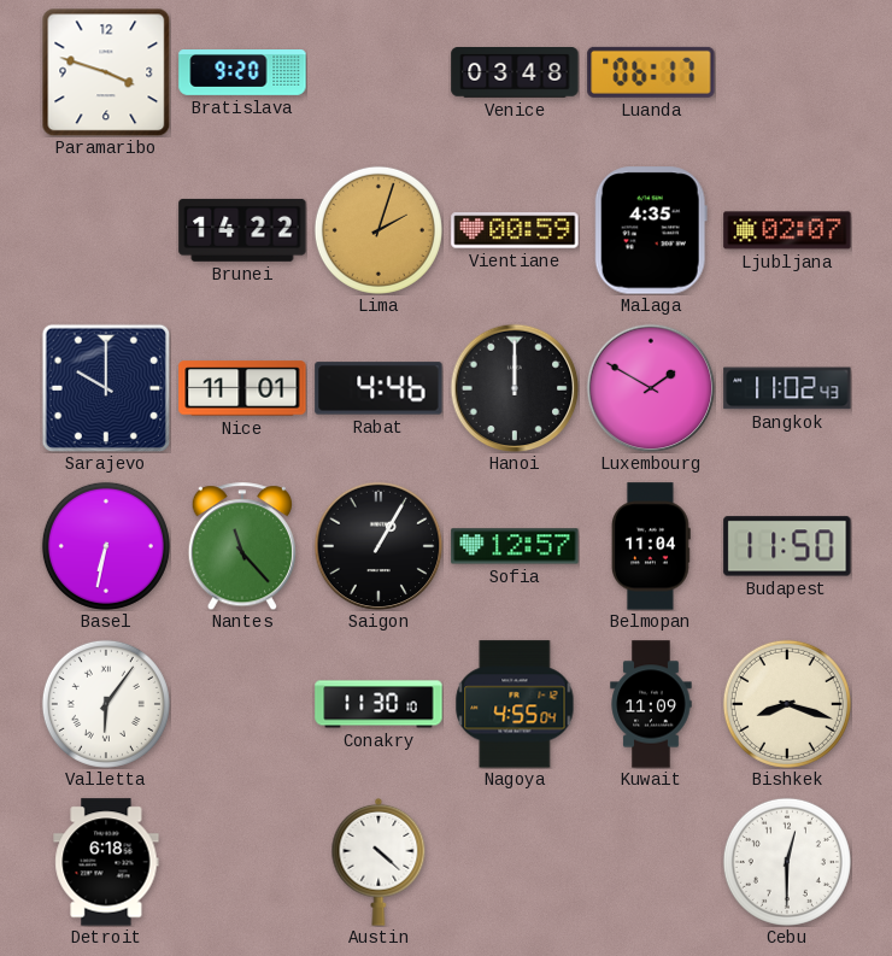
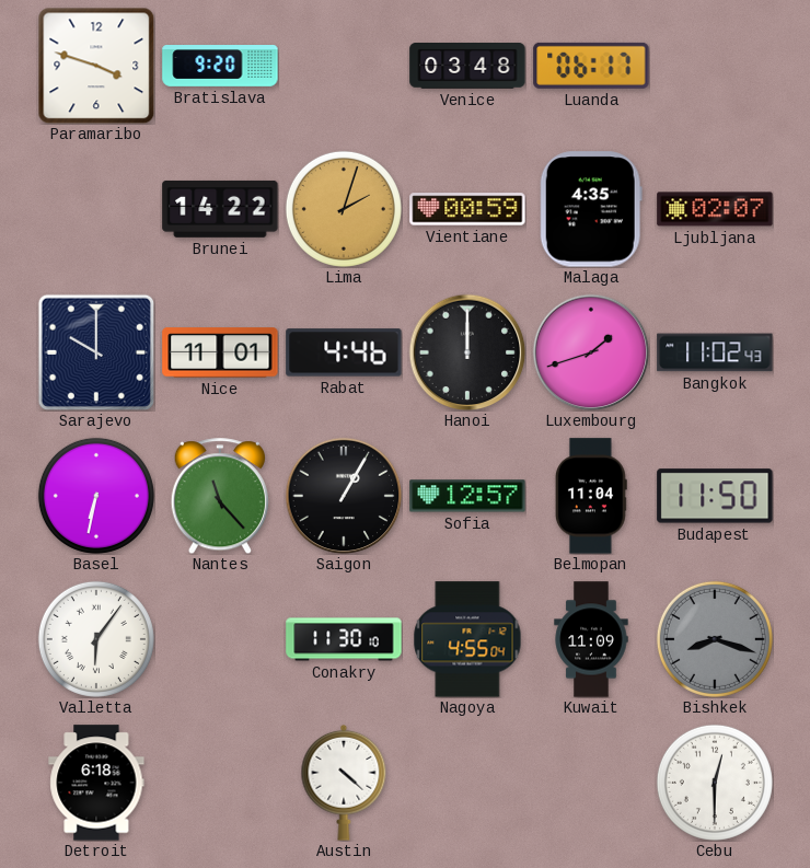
Luxembourg: 1:50 -> 1:42
Bishkek dial: cream -> grey
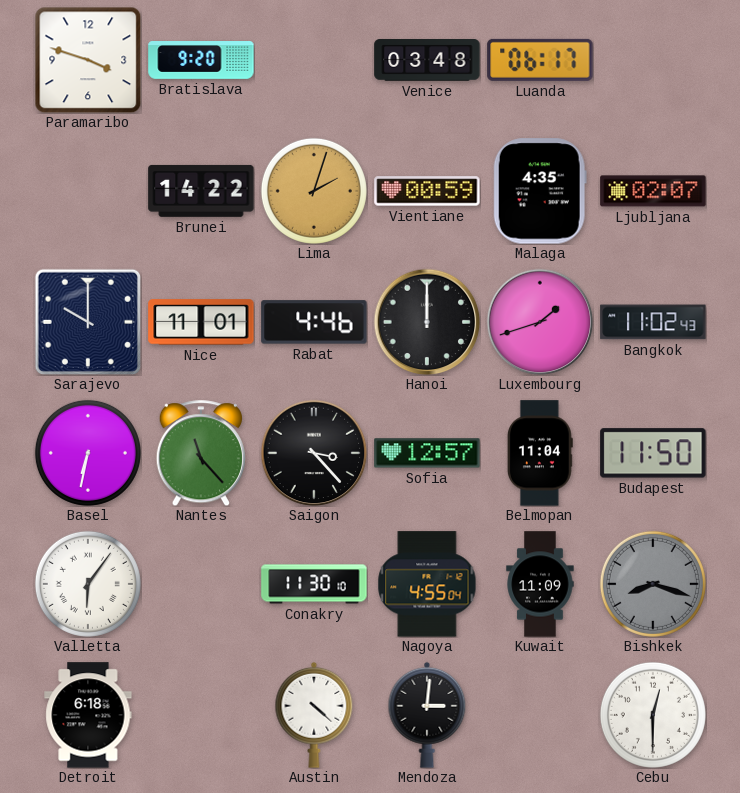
Saigon: 1:05 -> 3:23
Mendoza: none -> 3:01
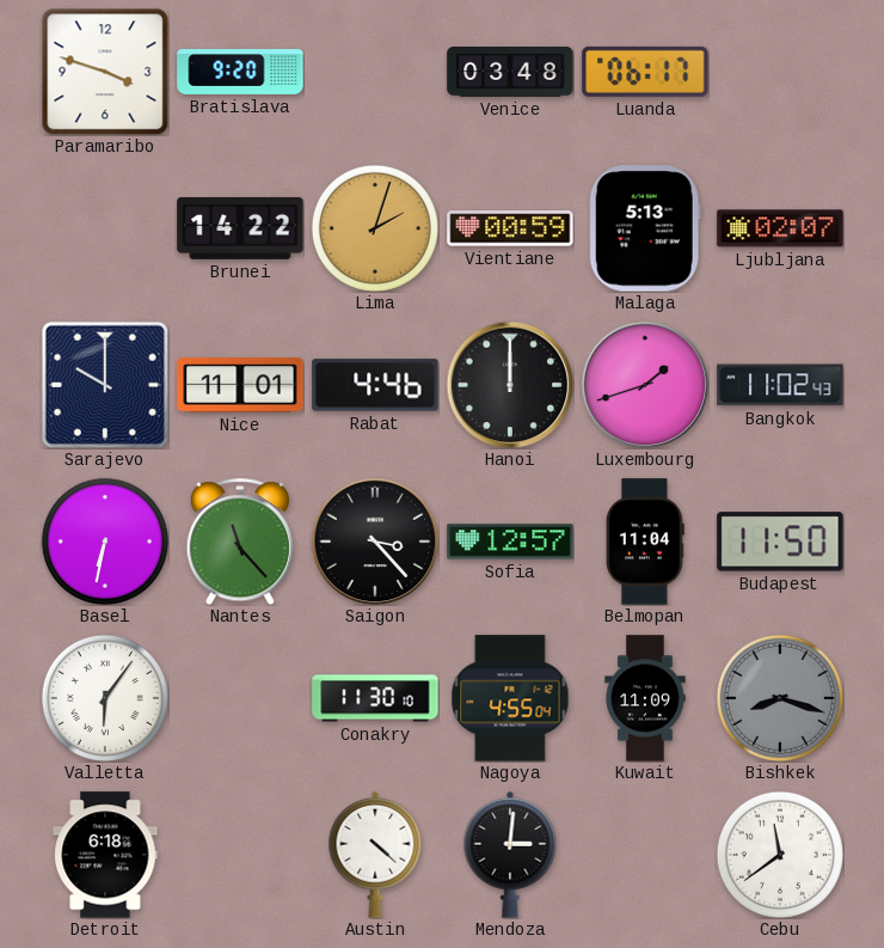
Malaga: 4:35 -> 5:13
Cebu: 12:30 -> 11:39
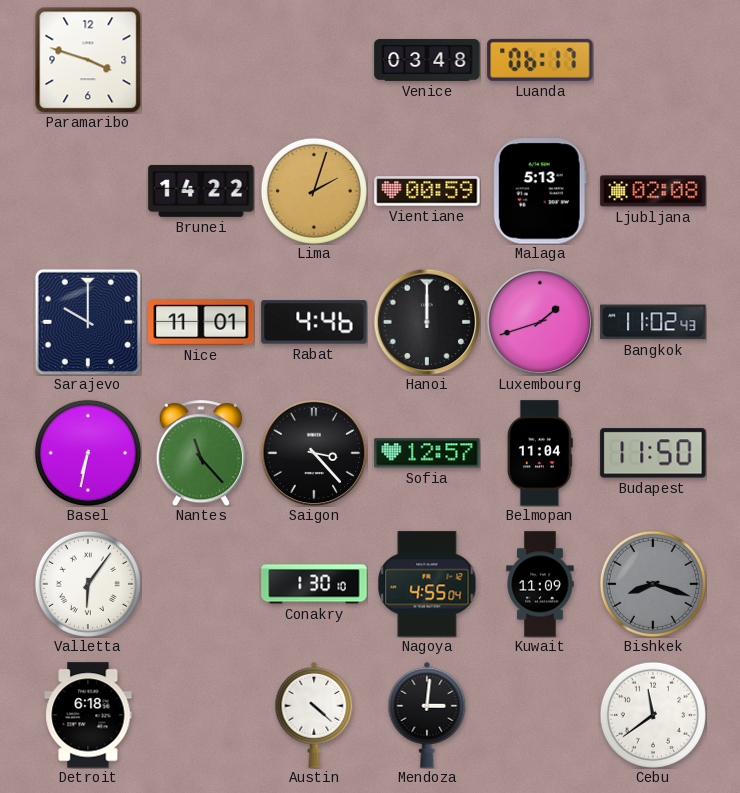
Bratislava: 9:20 -> none
Ljubljana: 02:07 -> 02:08
Conakry: 11:30 -> 1:30
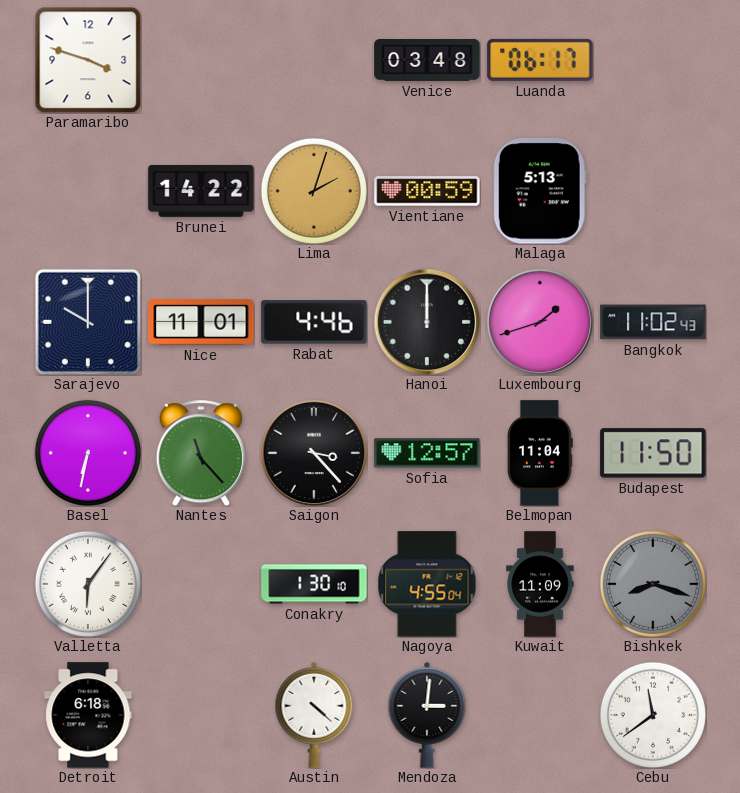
Ljubljana: 02:08 -> none
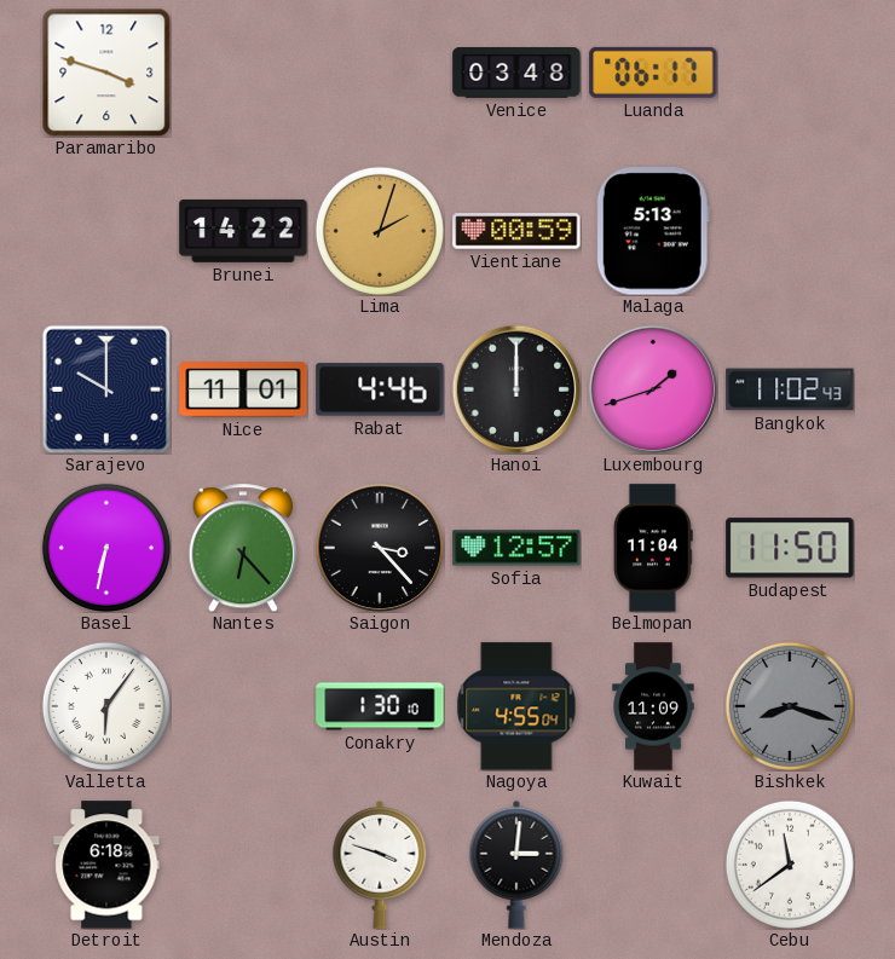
Nantes: 11:23 -> 6:23
Austin: 4:22 -> 3:48
